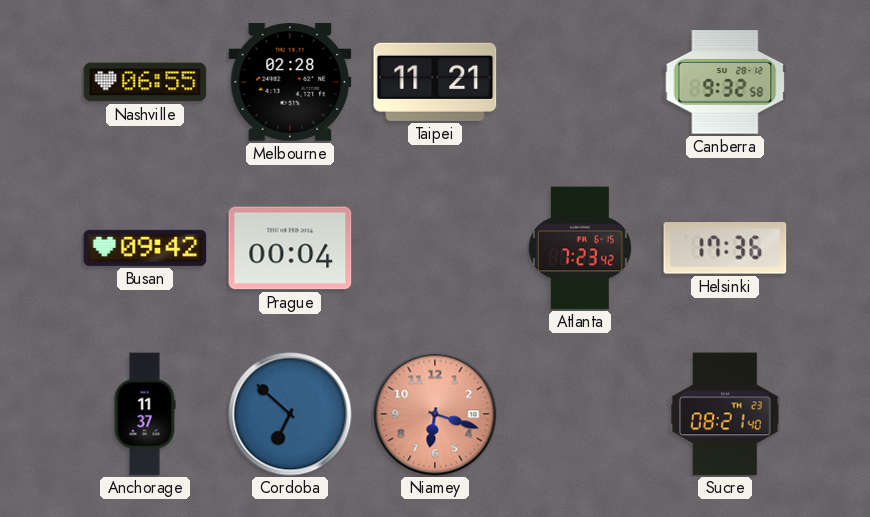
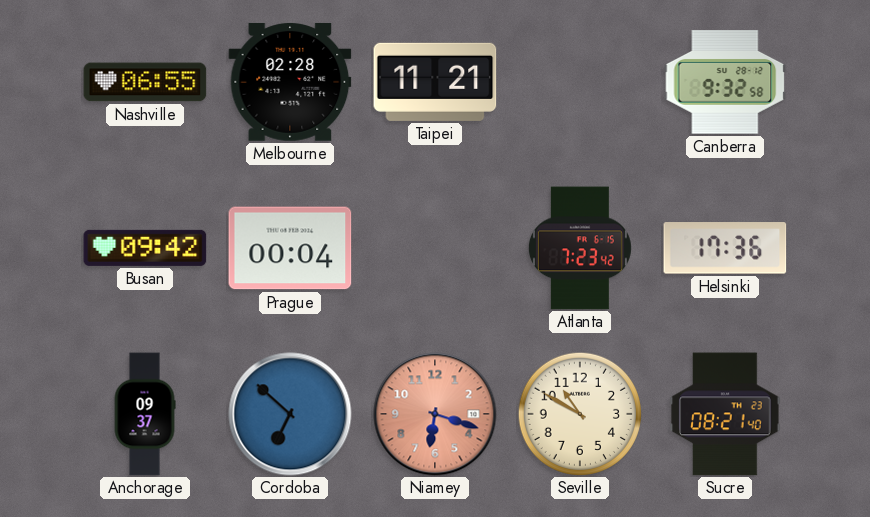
Anchorage: 11:37 -> 09:37
Seville: none -> 10:50
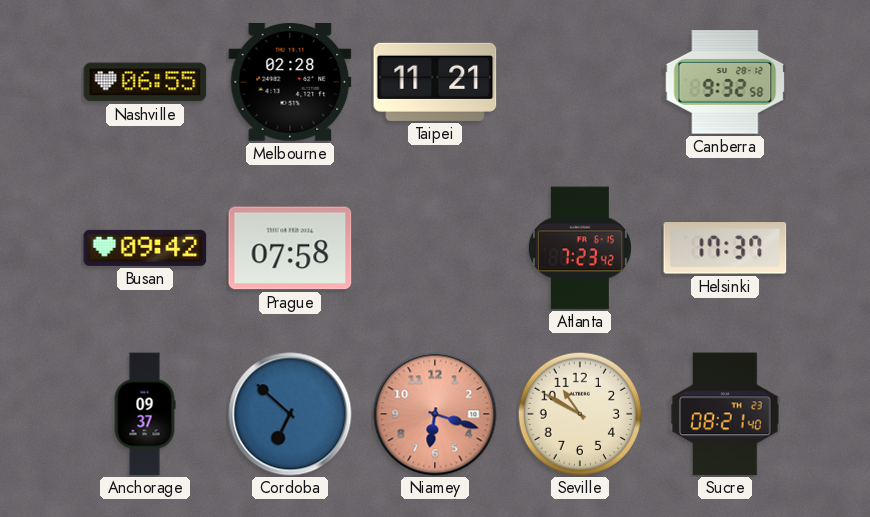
Prague: 00:04 -> 07:58
Helsinki: 17:36 -> 17:37
